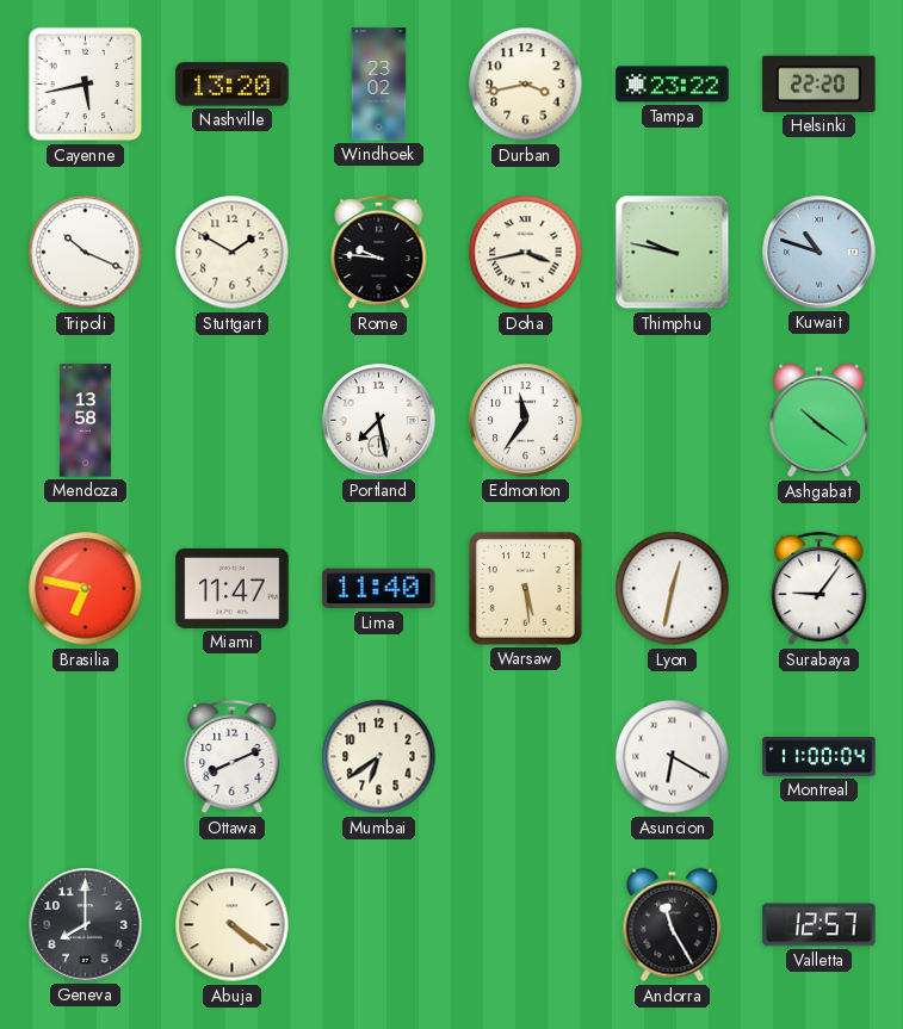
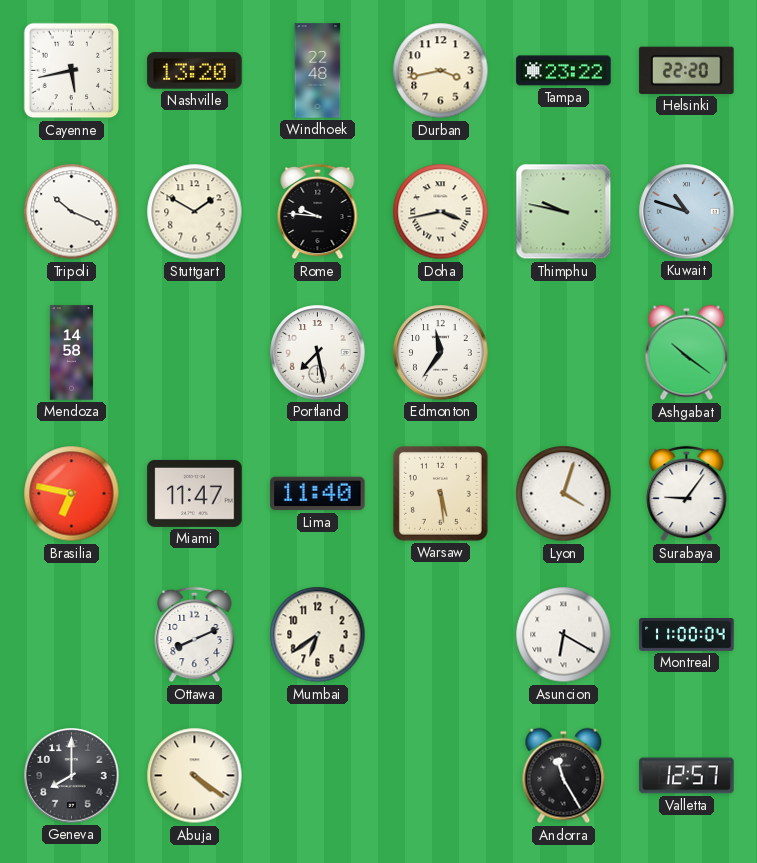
Windhoek: 23:02 -> 22:48
Mendoza: 13:58 -> 14:58
Lyon: 12:32 -> 4:03
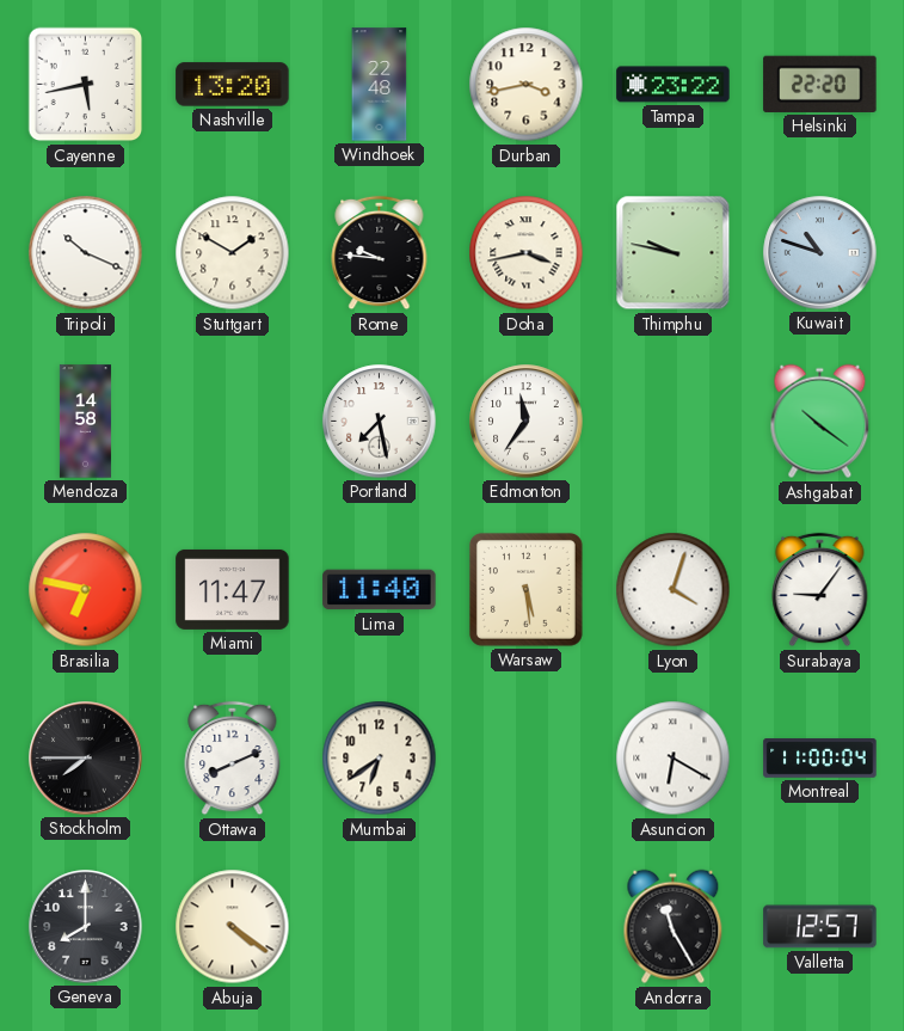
Stockholm: none -> 7:45
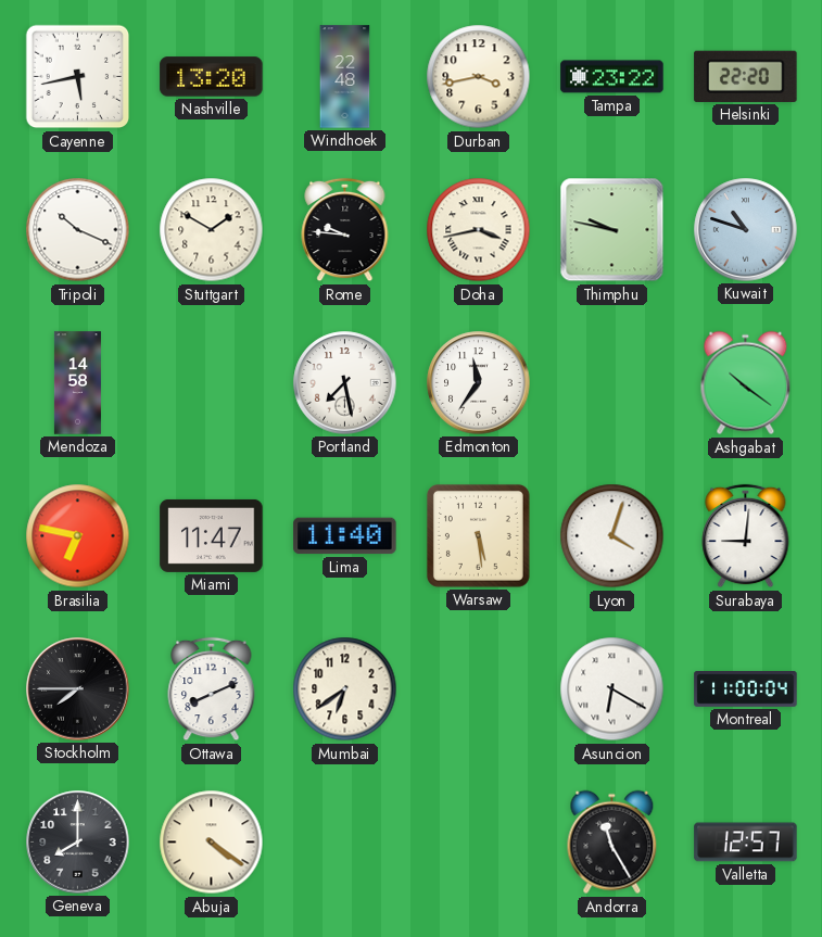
Surabaya: 9:06 -> 9:01
